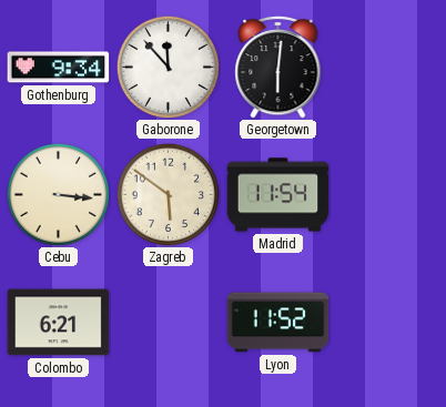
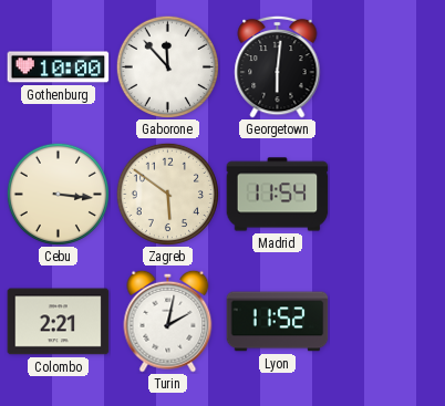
Gothenburg: 9:34 -> 10:00
Colombo: 6:21 -> 2:21
Turin: none -> 2:02
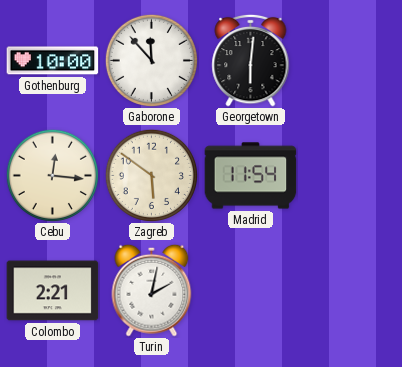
Cebu: 3:16 -> 12:16
Lyon: 11:52 -> none
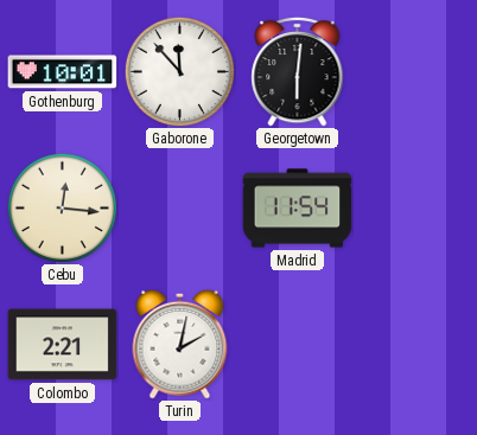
Gothenburg: 10:00 -> 10:01
Zagreb: 5:51 -> none
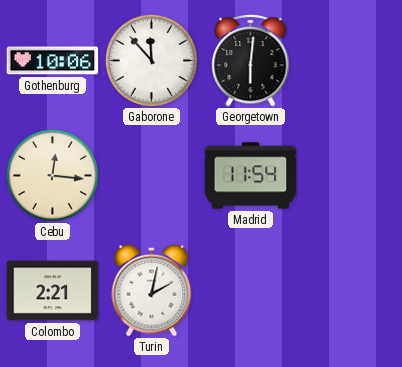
Gothenburg: 10:01 -> 10:06
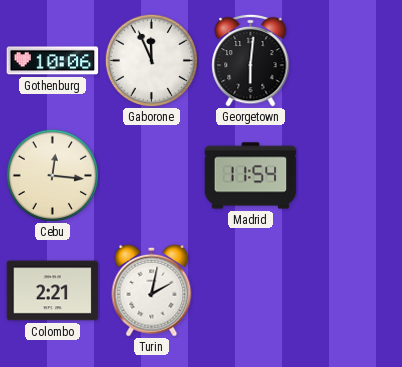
Gaborone: 11:53 -> 11:56
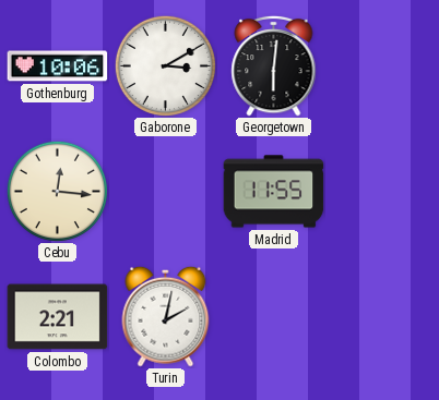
Gaborone: 11:56 -> 3:10
Madrid: 11:54 -> 11:55
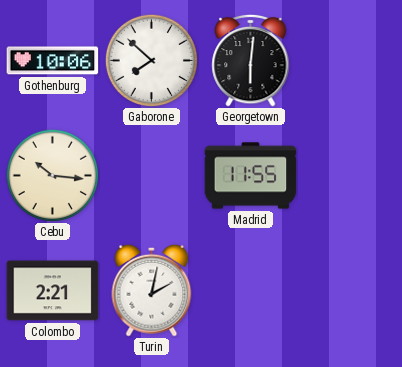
Gaborone: 3:10 -> 7:52
Cebu: 12:16 -> 10:16
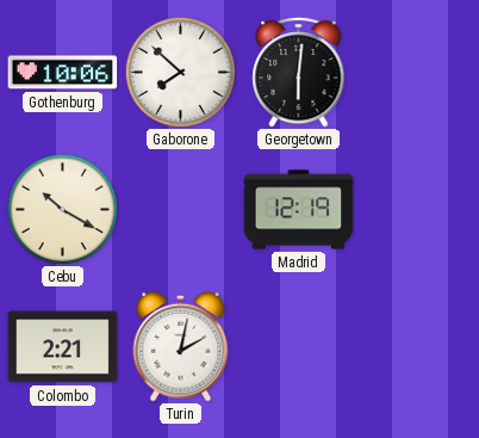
Cebu: 10:16 -> 10:20
Madrid: 11:55 -> 12:19
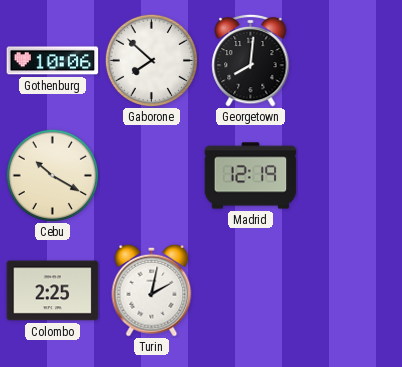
Georgetown: 6:01 -> 8:01
Colombo: 2:21 -> 2:25
